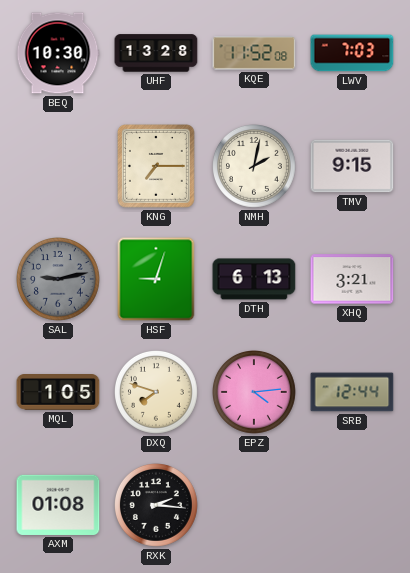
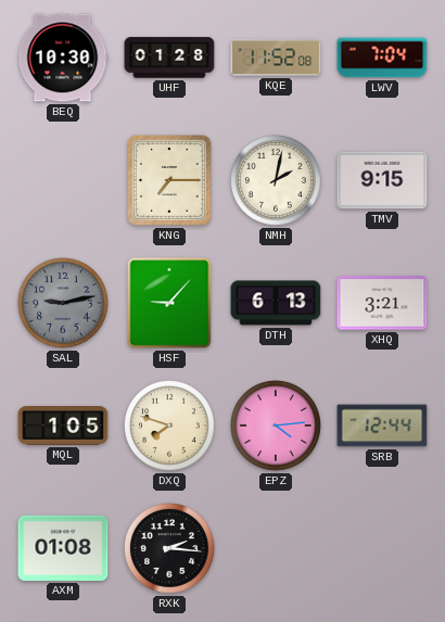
UHF: 13:28 -> 01:28
LWV: 7:03 -> 7:04
HSF: 9:03 -> 9:07
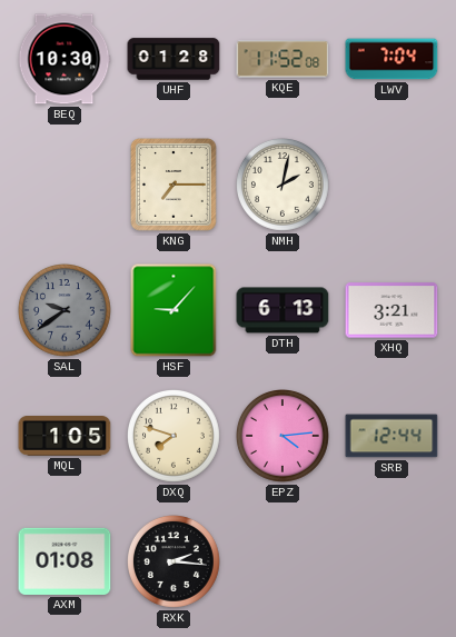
TMV: 9:15 -> none
SAL: 9:13 -> 9:39
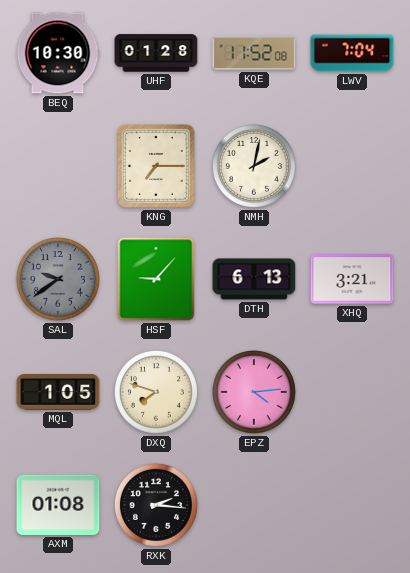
SRB: 12:44 -> none
